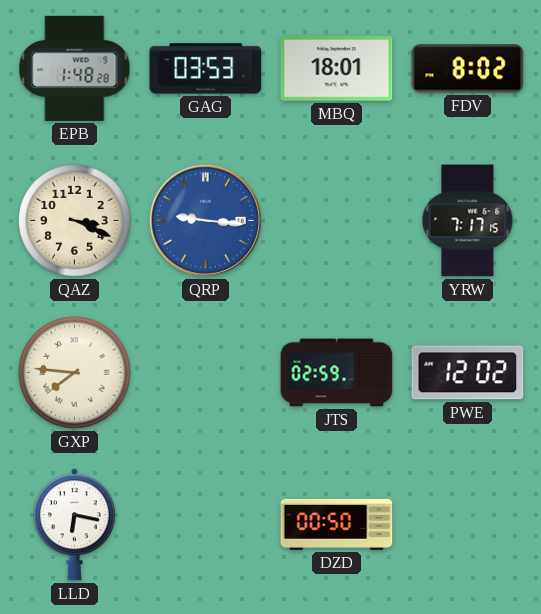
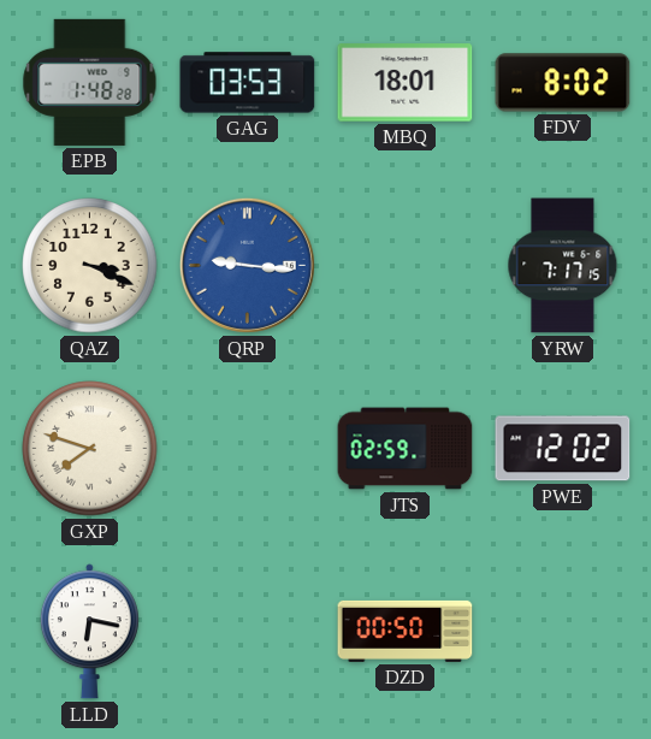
GXP: 7:46 -> 7:48
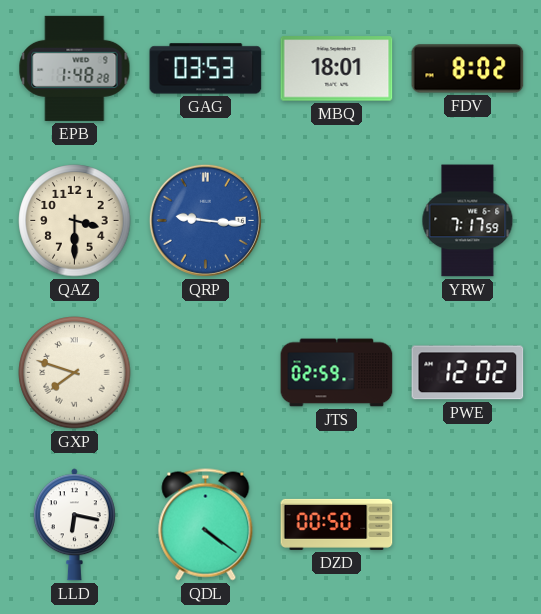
QAZ: 3:19 -> 3:30
YRW: 7:17:15 -> 7:17:59
QDL: none -> 4:21
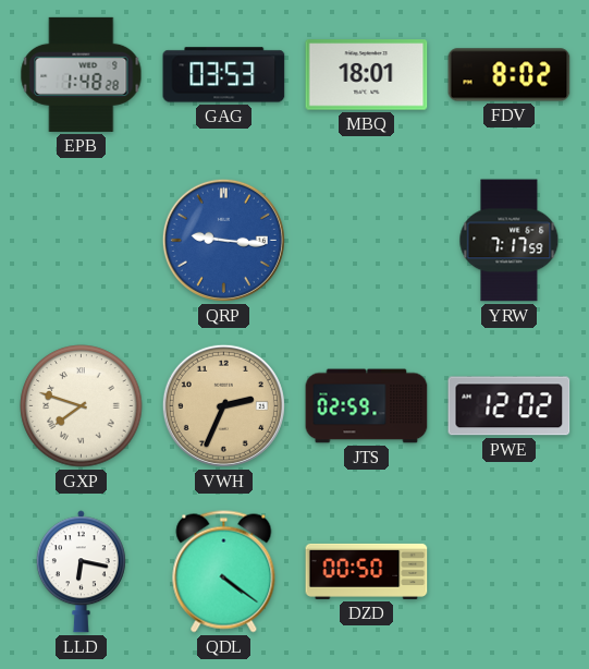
QAZ: 3:30 -> none
VWH: none -> 2:34
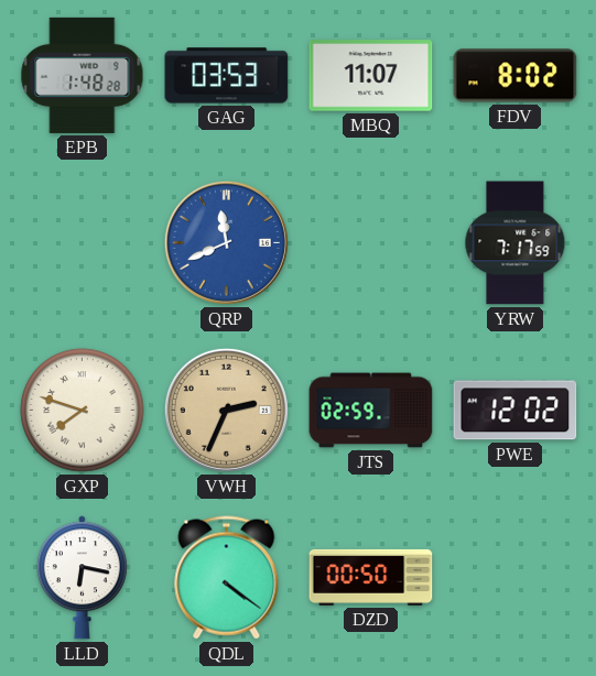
MBQ: 18:01 -> 11:07
QRP: 9:16 -> 11:41
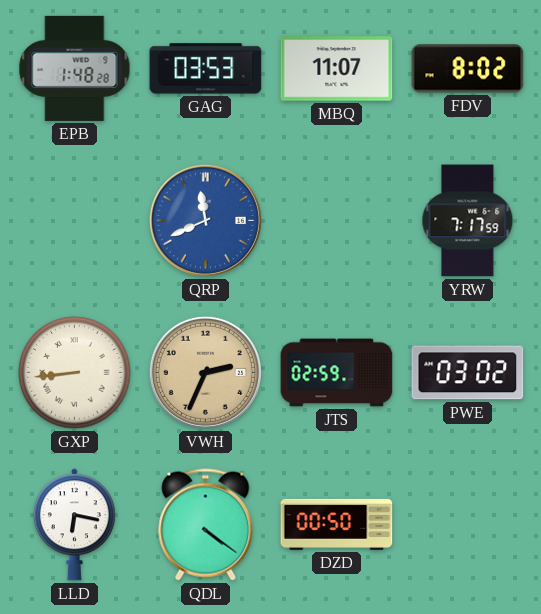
GXP: 7:48 -> 8:44
PWE: 12:02 -> 03:02
